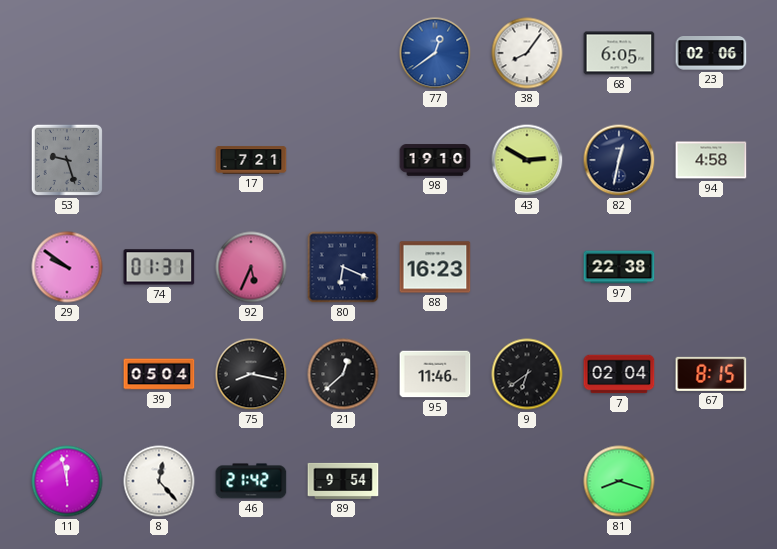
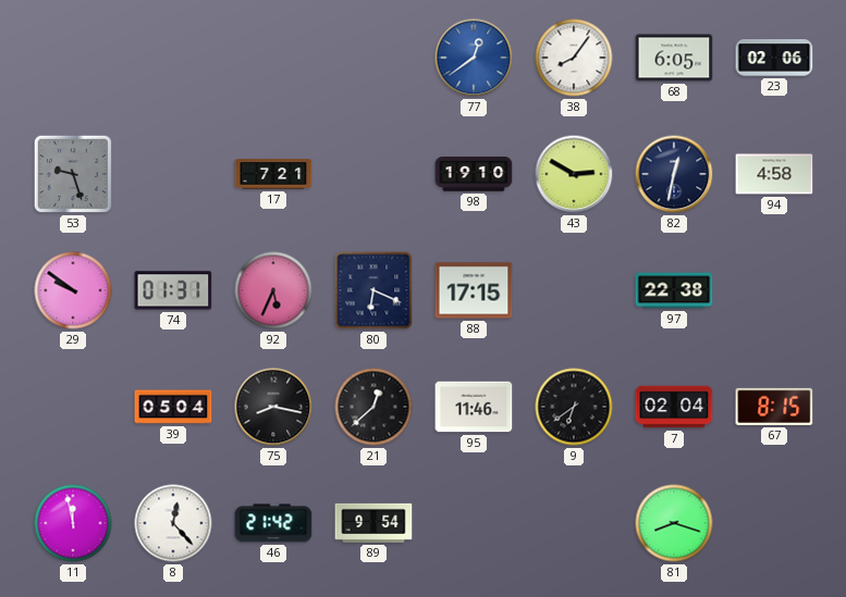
88: 16:23 -> 17:15
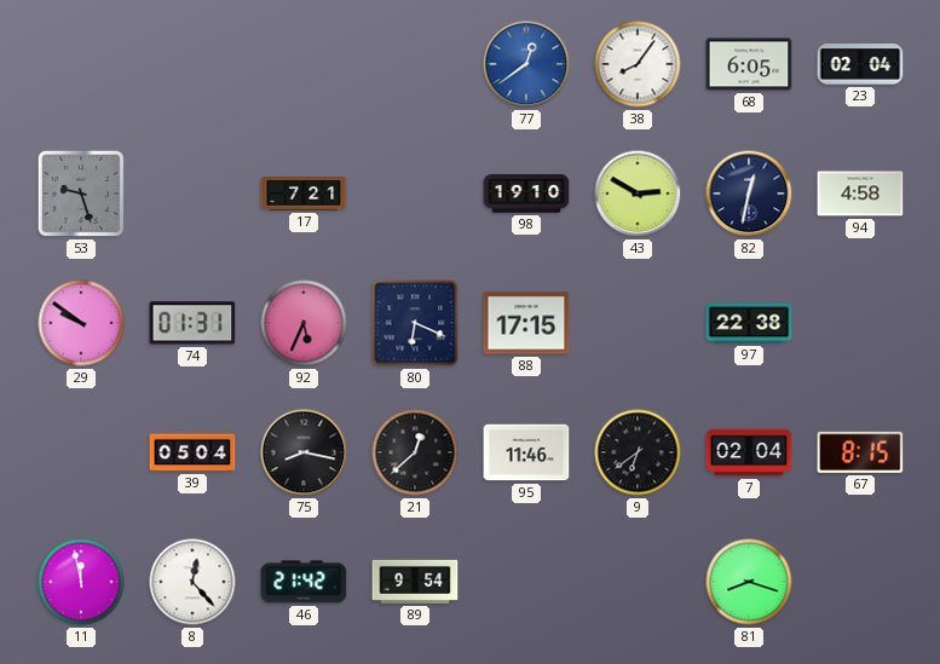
23: 02:06 -> 02:04
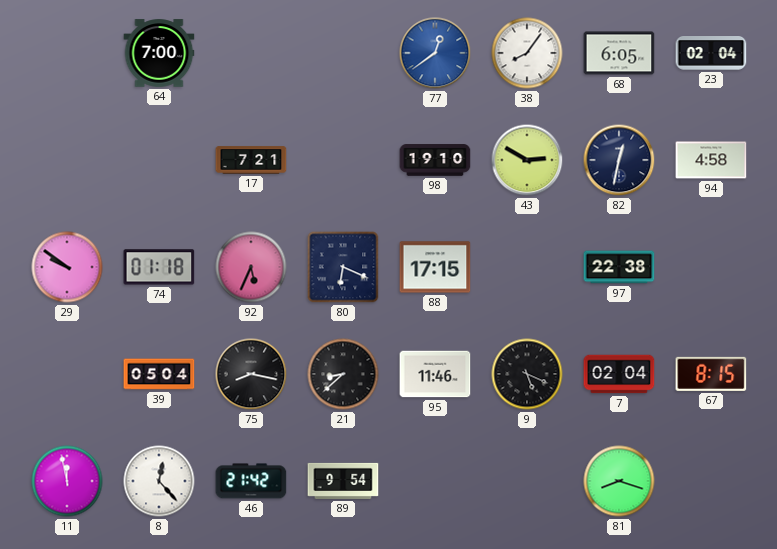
64: none -> 7:00
53: 9:27 -> none
74: 01:31 -> 01:18
21: 12:38 -> 8:38
9: 6:39 -> 5:19
